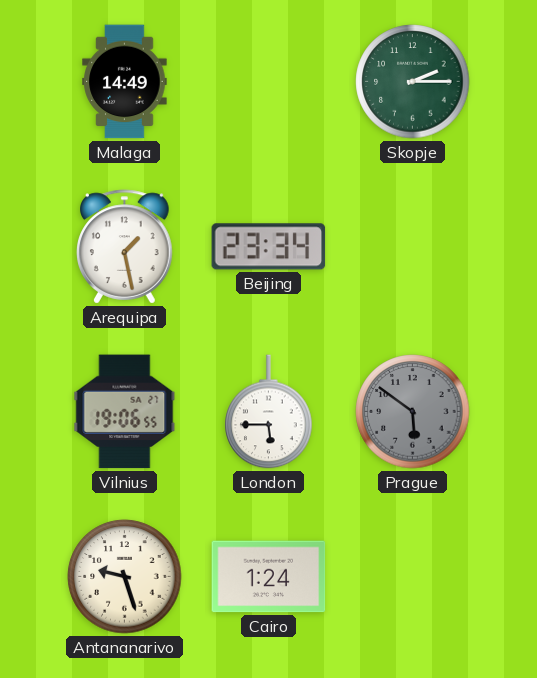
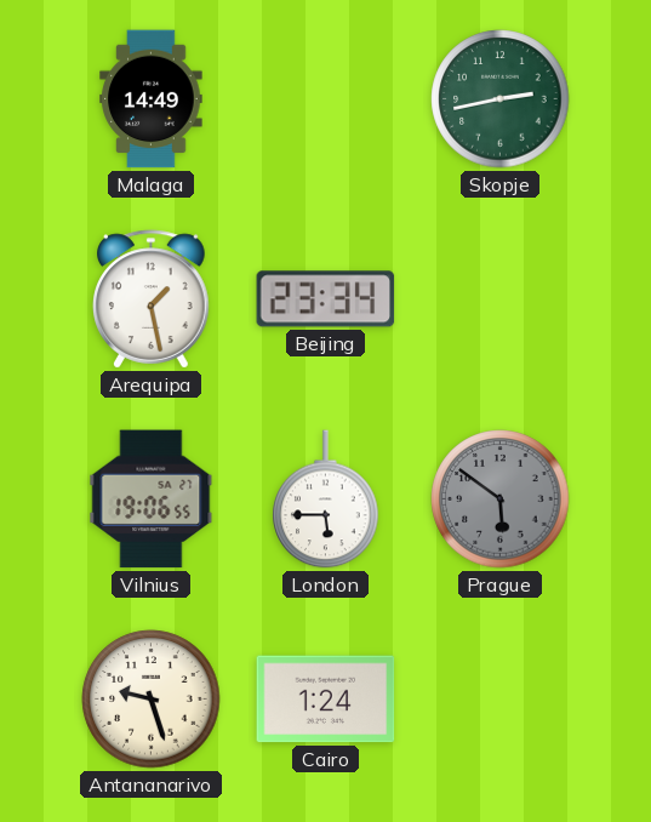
Skopje: 2:15 -> 2:43
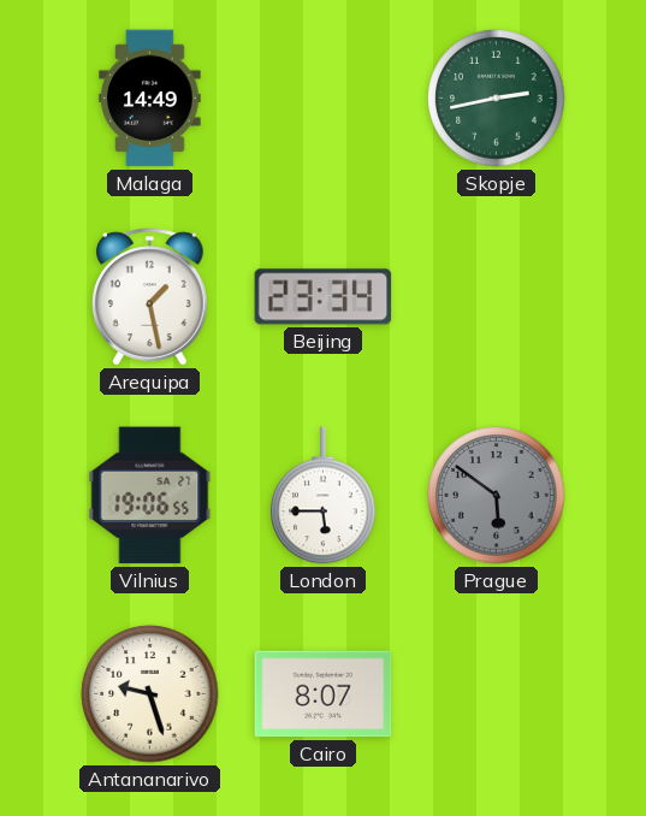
Cairo: 1:24 -> 8:07
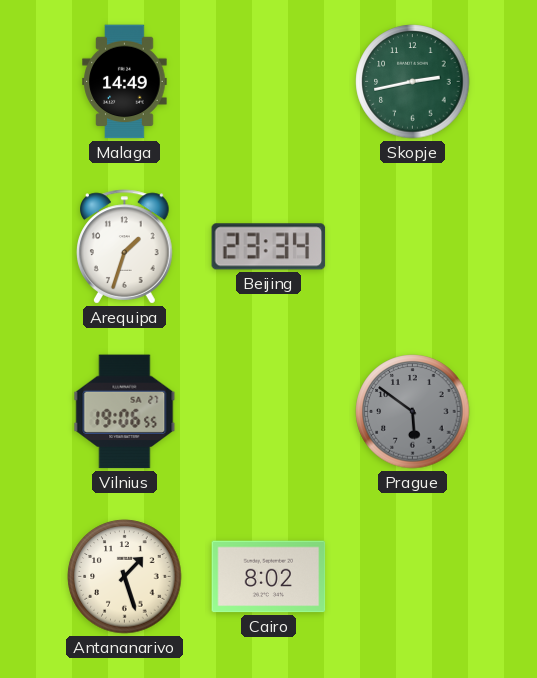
Arequipa: 1:28 -> 1:33
London: 5:45 -> none
Antananarivo: 9:27 -> 1:27
Cairo: 8:07 -> 8:02
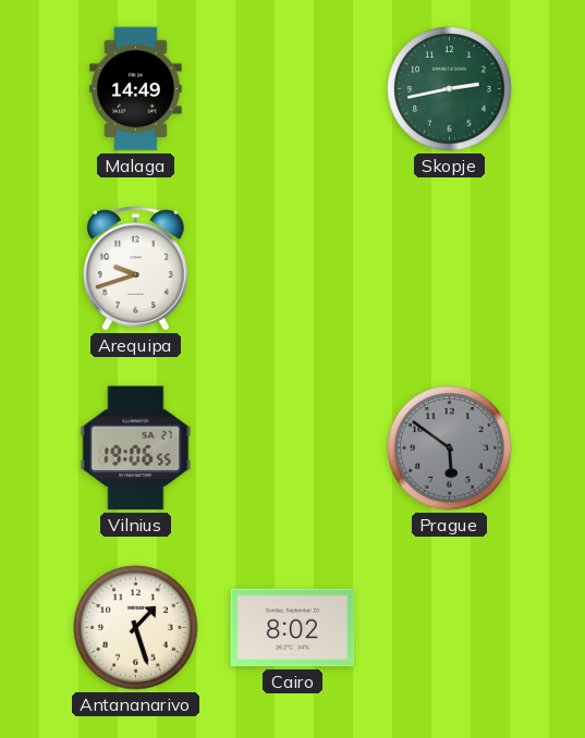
Arequipa: 1:33 -> 9:42
Beijing: 23:34 -> none
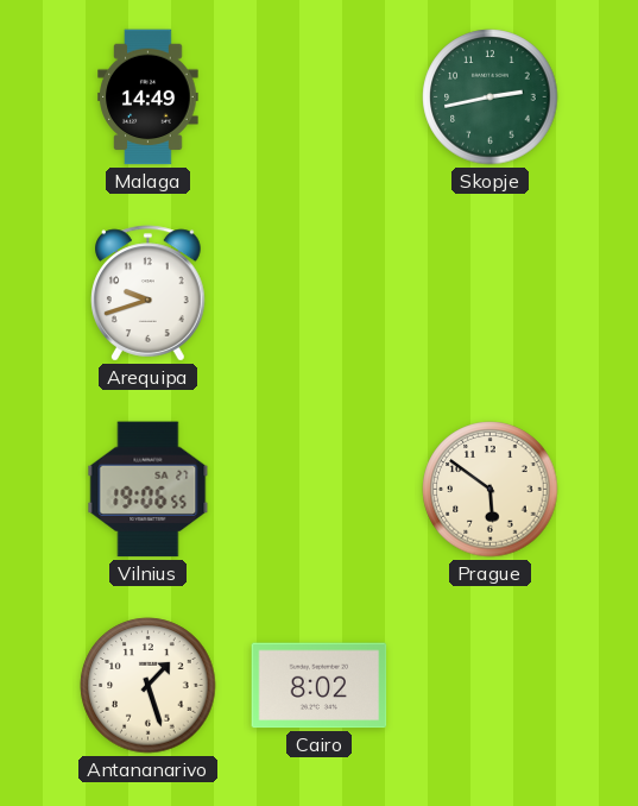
Prague dial: grey -> cream
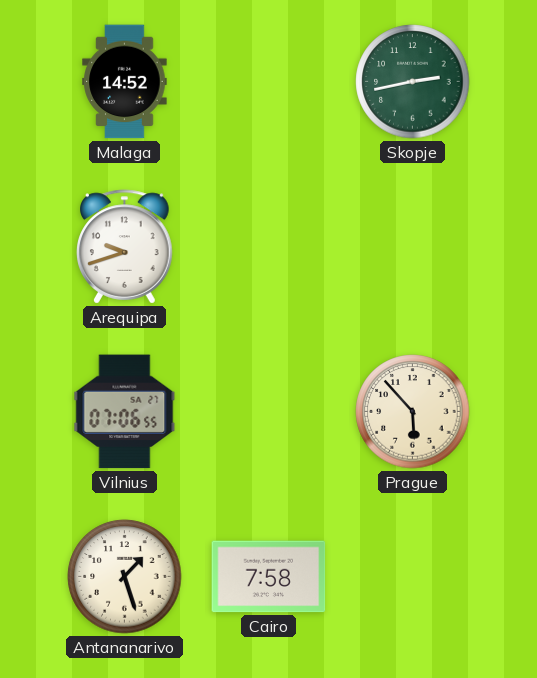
Malaga: 14:49 -> 14:52
Vilnius: 19:06 -> 07:06
Prague: 5:51 -> 5:53
Cairo: 8:02 -> 7:58
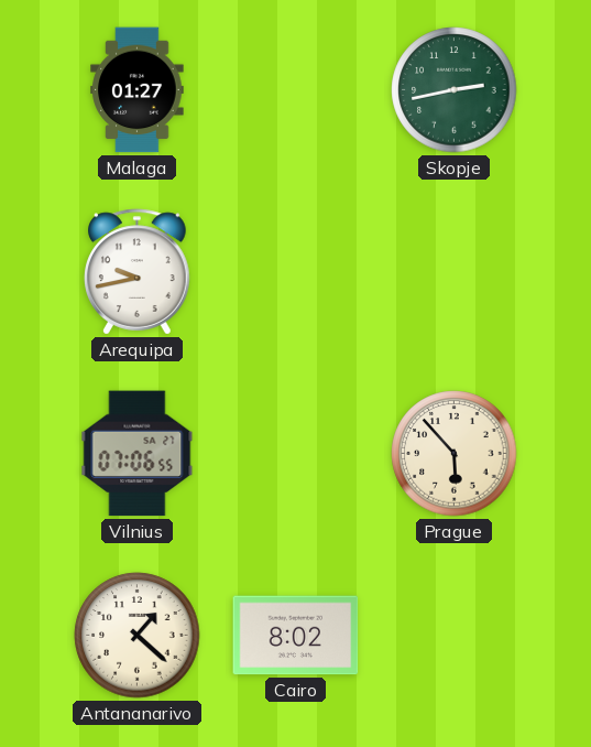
Malaga: 14:52 -> 01:27
Arequipa: 9:42 -> 9:43
Antananarivo: 1:27 -> 1:22
Cairo: 7:58 -> 8:02
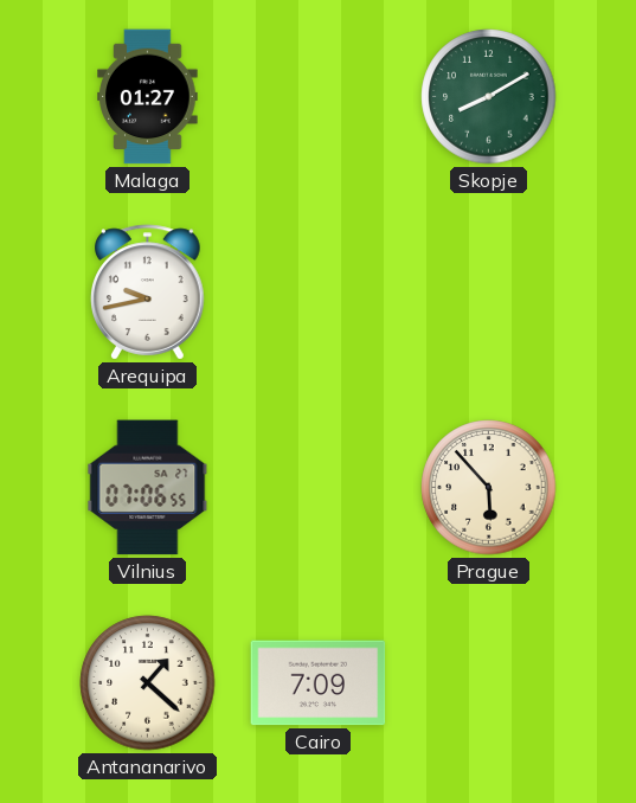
Skopje: 2:43 -> 8:10
Cairo: 8:02 -> 7:09
